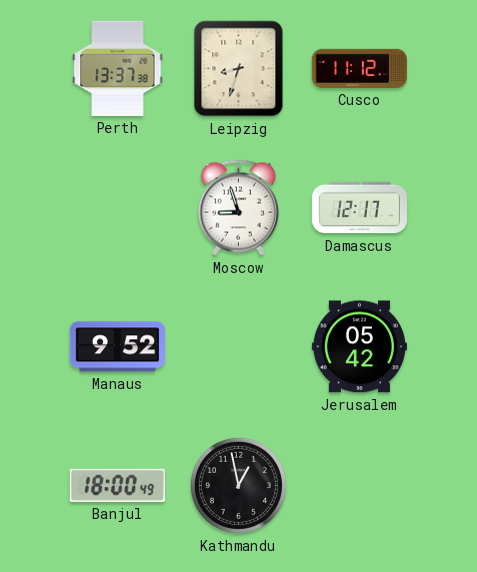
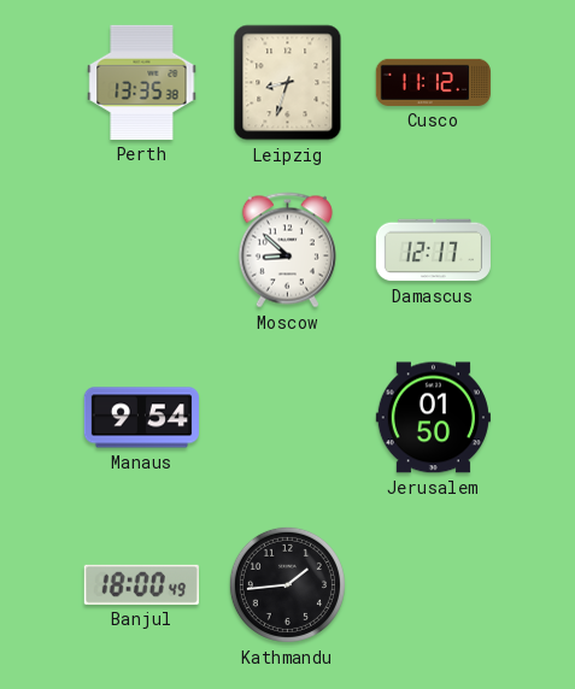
Perth: 13:37 -> 13:35
Moscow: 8:57 -> 8:52
Manaus: 9:52 -> 9:54
Jerusalem: 05:42 -> 01:50
Kathmandu: 12:58 -> 1:44
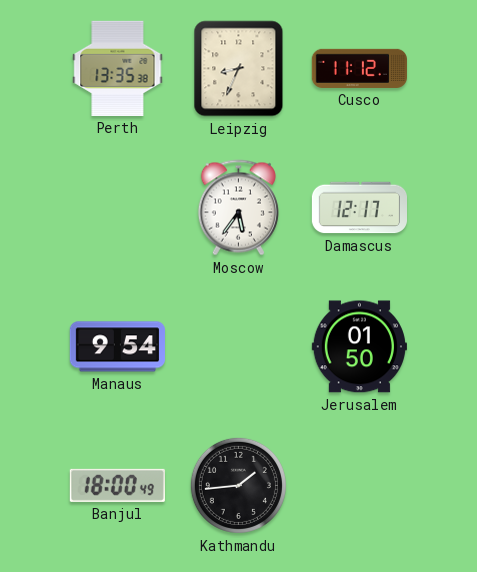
Leipzig: 8:33 -> 8:34
Moscow: 8:52 -> 5:36
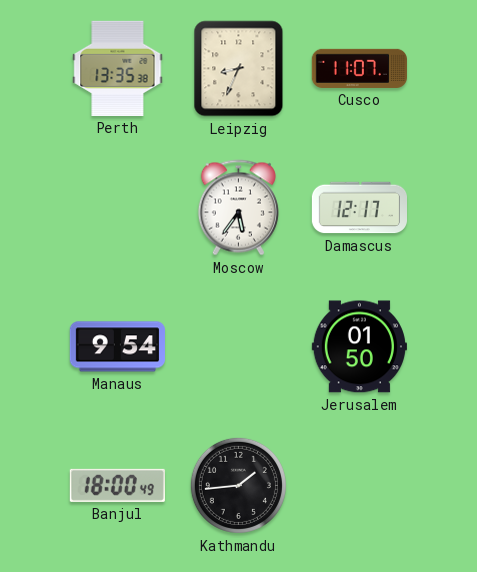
Cusco: 11:12 -> 11:07
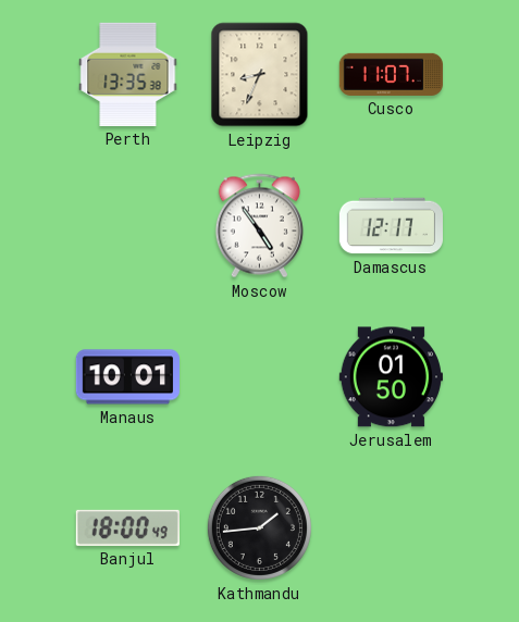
Moscow: 5:36 -> 4:54
Manaus: 9:54 -> 10:01
